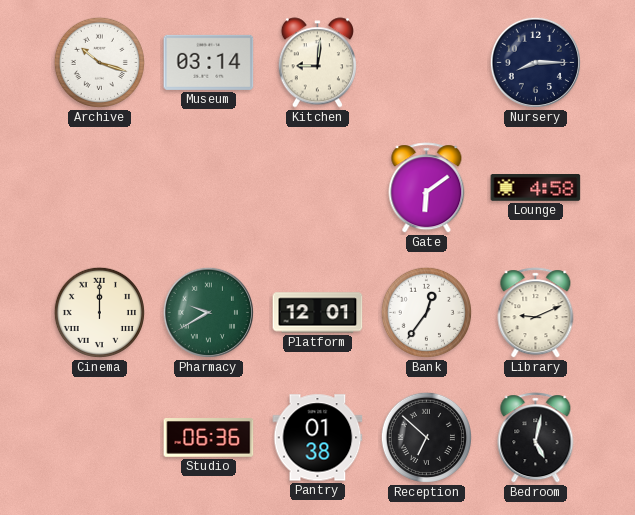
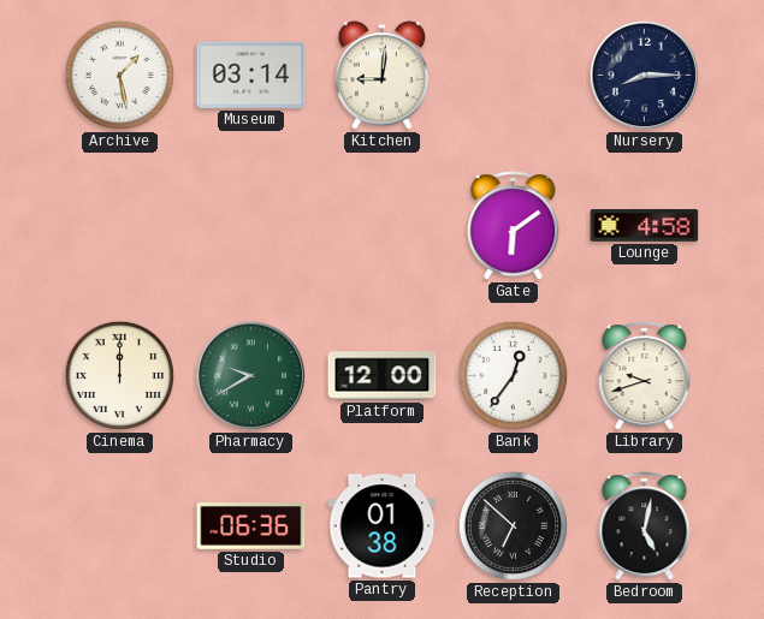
Archive: 10:18 -> 1:28
Platform: 12:01 -> 12:00
Library: 9:11 -> 9:42
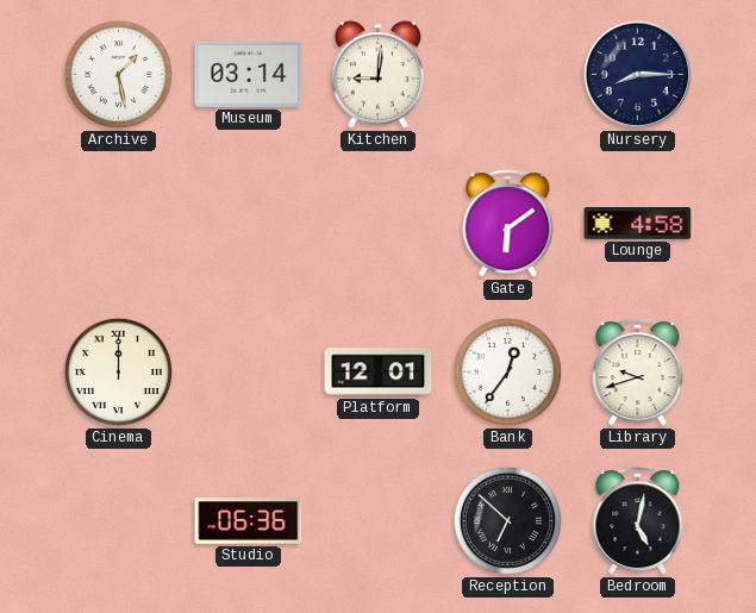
Pharmacy: 9:40 -> none
Platform: 12:00 -> 12:01
Pantry: 01:38 -> none
